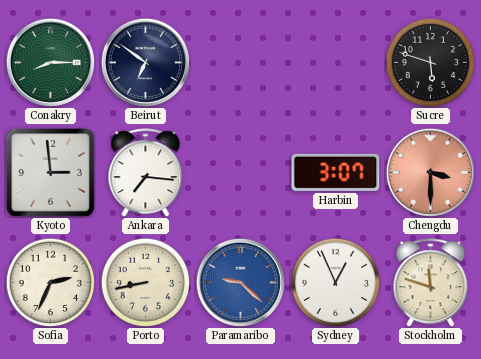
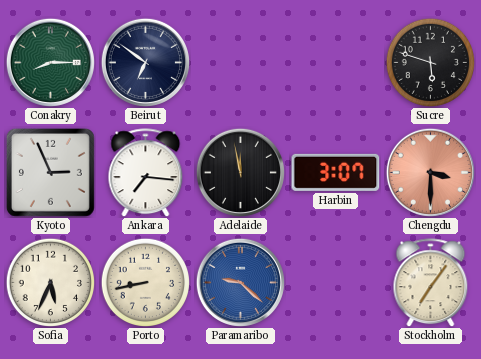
Kyoto: 2:59 -> 2:56
Adelaide: none -> 11:58
Sofia: 2:34 -> 5:34
Sydney: 12:56 -> none
Stockholm: 11:48 -> 7:06
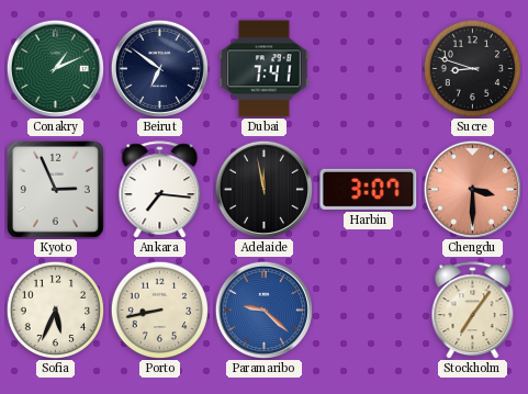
Conakry: 8:15 -> 1:11
Dubai: none -> 7:41
Sucre: 5:48 -> 8:48
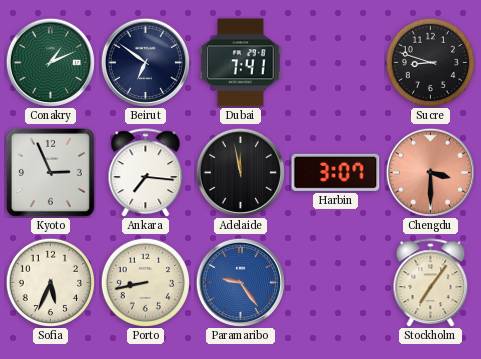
Paramaribo: 9:22 -> 9:24
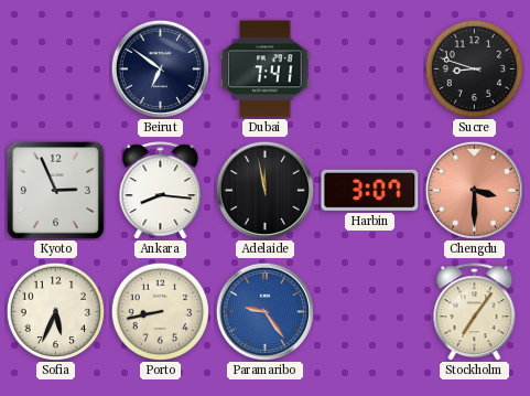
Conakry: 1:11 -> none
Ankara: 7:16 -> 8:16
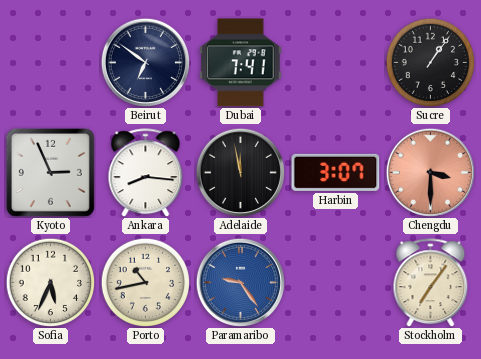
Sucre: 8:48 -> 1:06
Porto: 8:43 -> 10:43
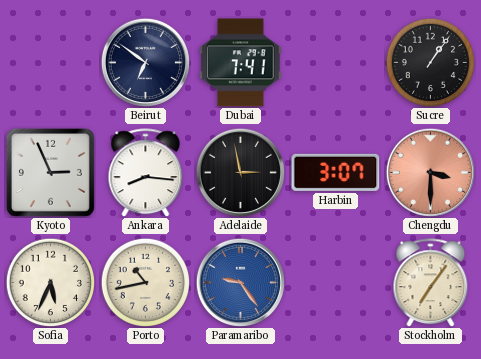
Adelaide: 11:58 -> 2:58
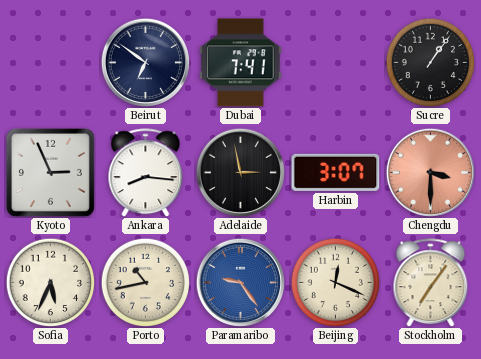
Beijing: none -> 12:19
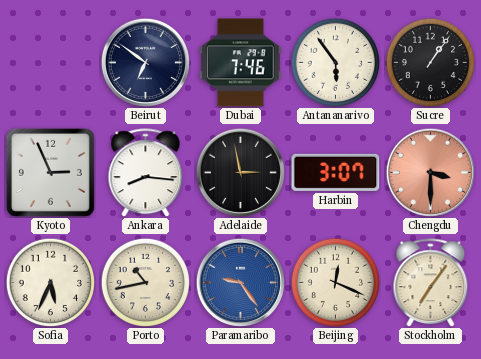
Dubai: 7:41 -> 7:46
Antananarivo: none -> 5:54
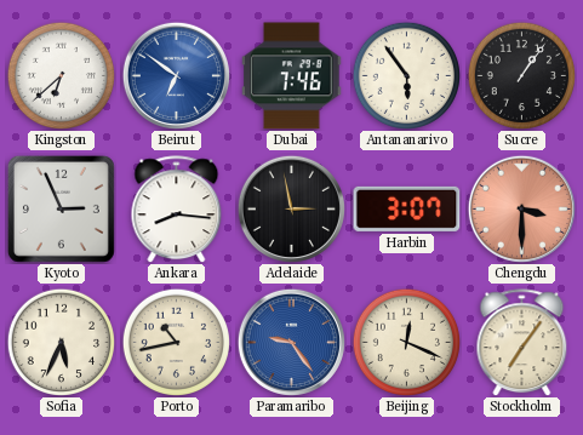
Kingston: none -> 6:38
Beirut dial: navy -> blue
